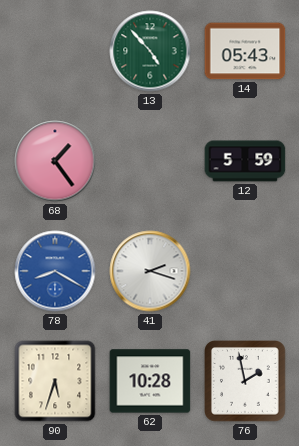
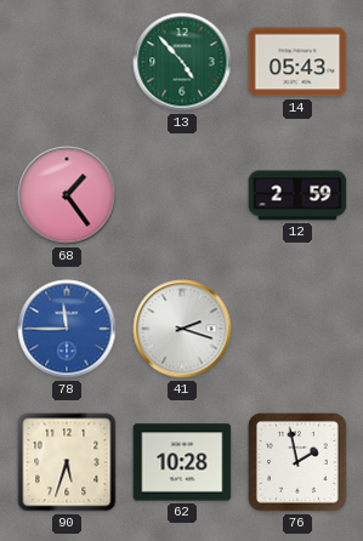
12: 5:59 -> 2:59
78: 8:20 -> 11:45
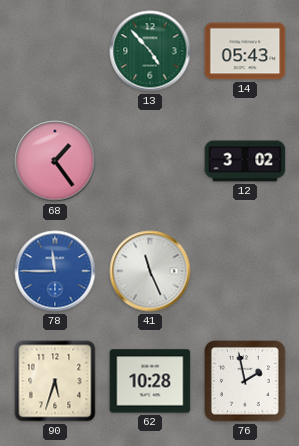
12: 2:59 -> 3:02
41: 2:18 -> 11:26
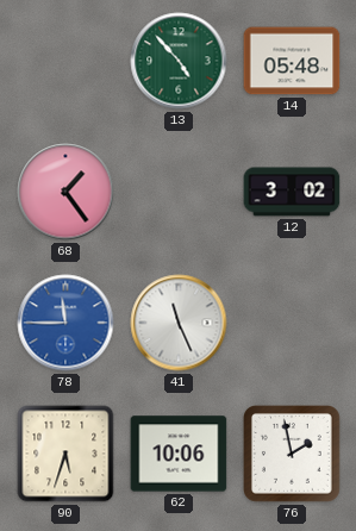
14: 05:43 -> 05:48
62: 10:28 -> 10:06
